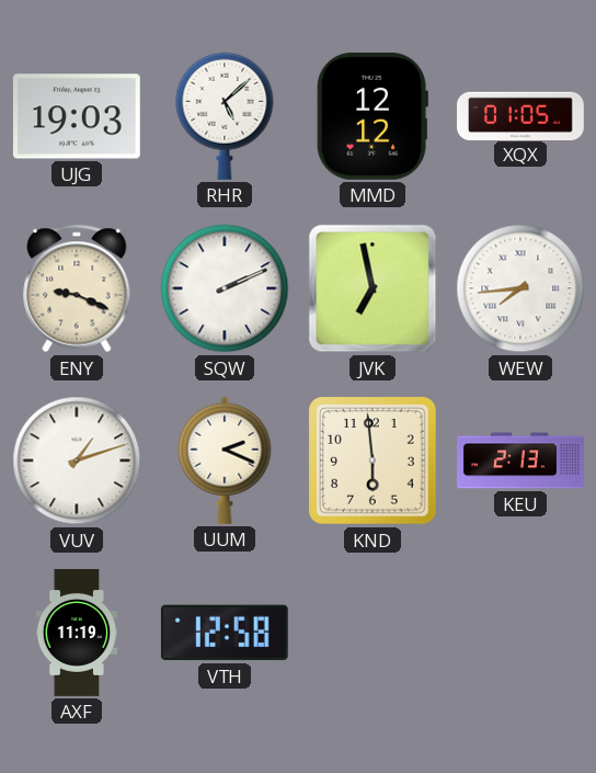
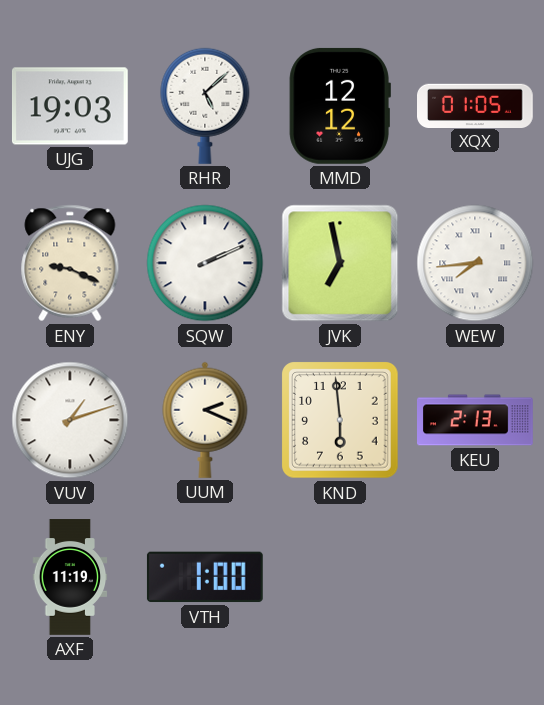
VTH: 12:58 -> 1:00
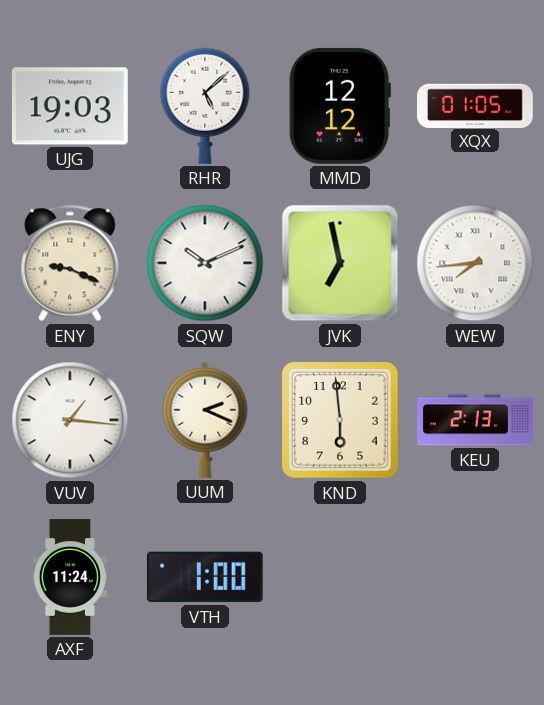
SQW: 2:11 -> 10:11
VUV: 1:12 -> 1:16
AXF: 11:19 -> 11:24
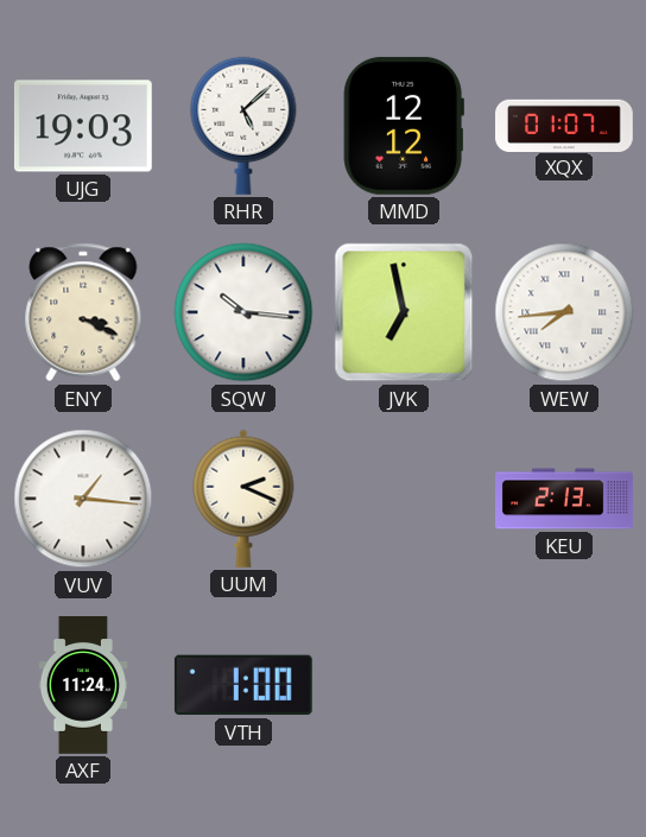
XQX: 01:05 -> 01:07
ENY: 9:19 -> 3:19
SQW: 10:11 -> 10:16
KND: 5:59 -> none
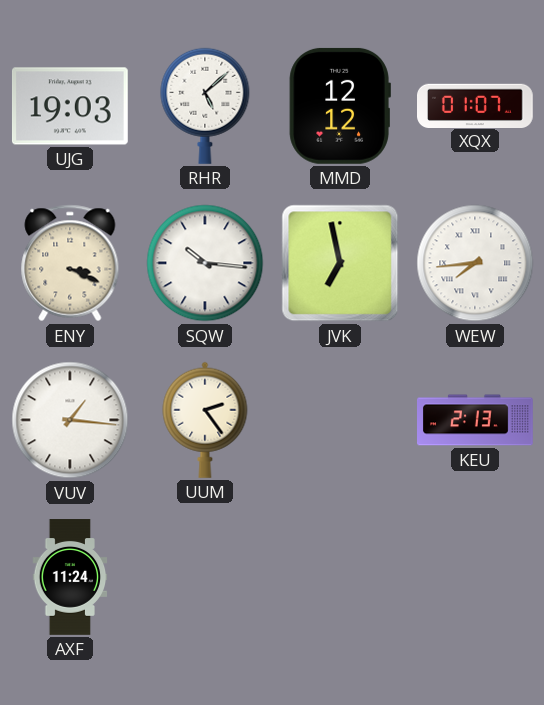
UUM: 2:19 -> 2:24
VTH: 1:00 -> none
